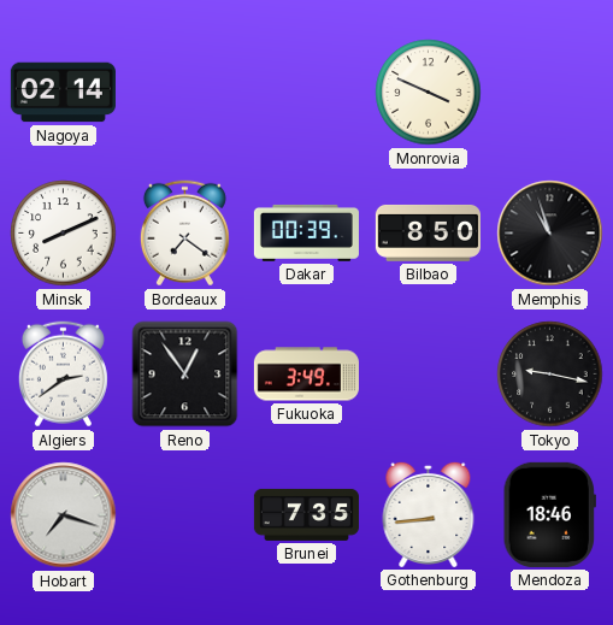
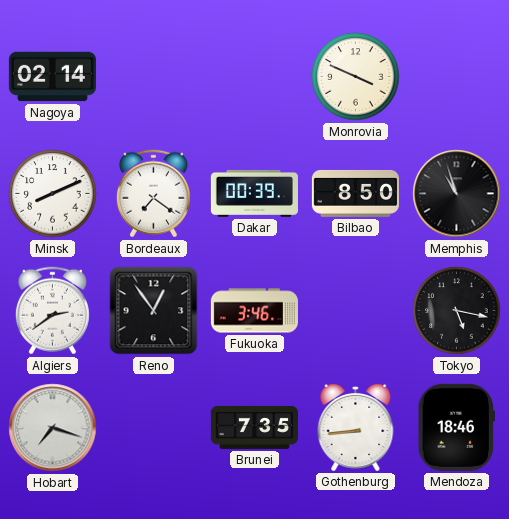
Fukuoka: 3:49 -> 3:46
Tokyo: 9:17 -> 5:17
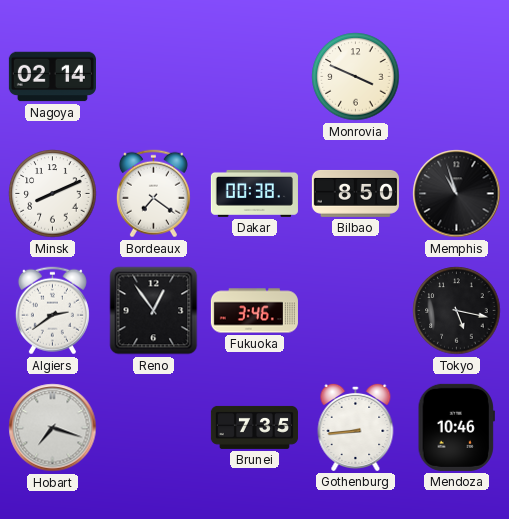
Dakar: 00:39 -> 00:38
Mendoza: 18:46 -> 10:46
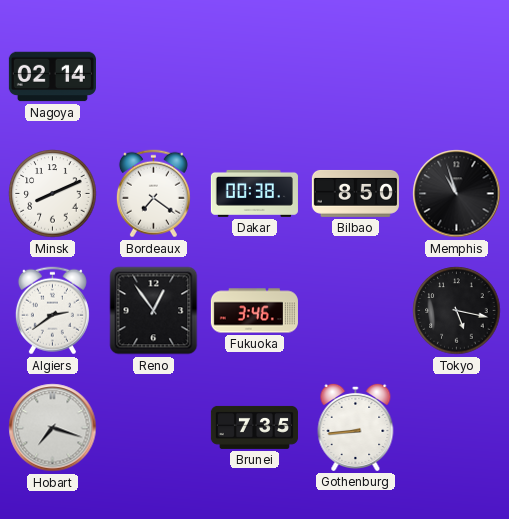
Monrovia: 3:49 -> none
Mendoza: 10:46 -> none
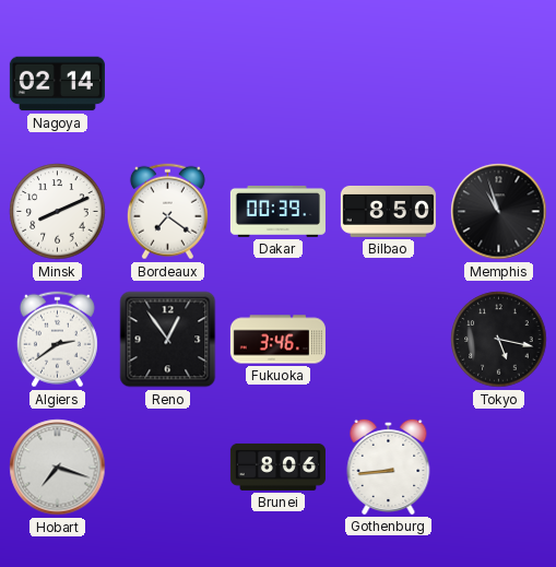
Dakar: 00:38 -> 00:39
Brunei: 7:35 -> 8:06
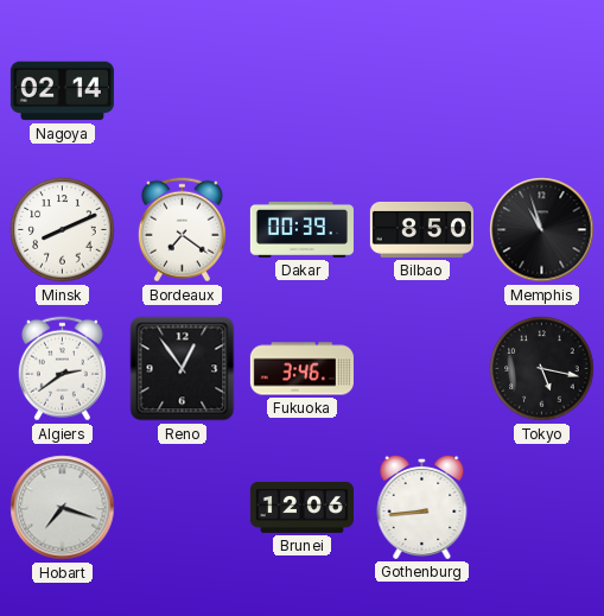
Brunei: 8:06 -> 12:06
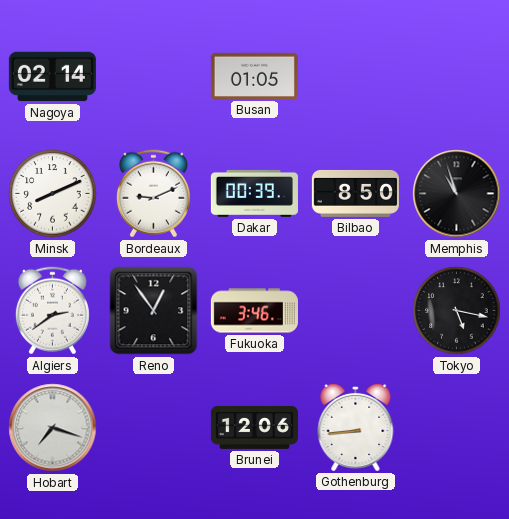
Busan: none -> 01:05
Bordeaux: 7:21 -> 9:11
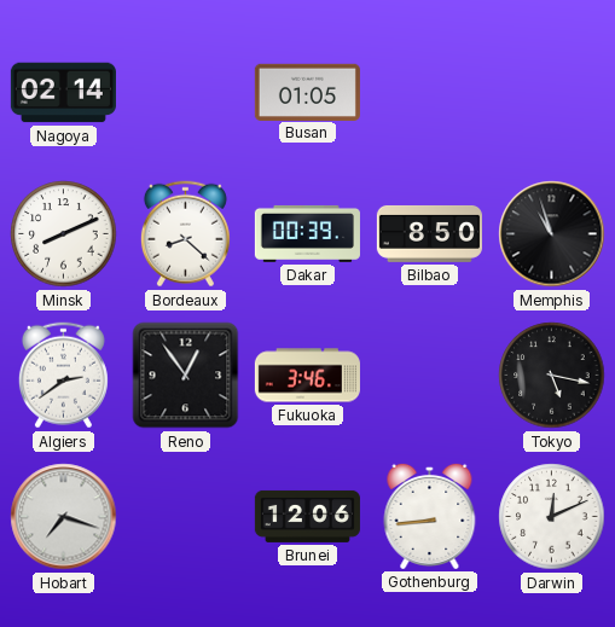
Bordeaux: 9:11 -> 8:22
Darwin: none -> 12:11
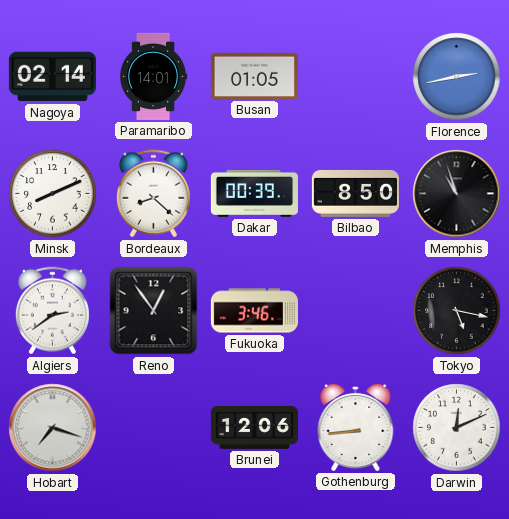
Paramaribo: none -> 14:01
Florence: none -> 2:43
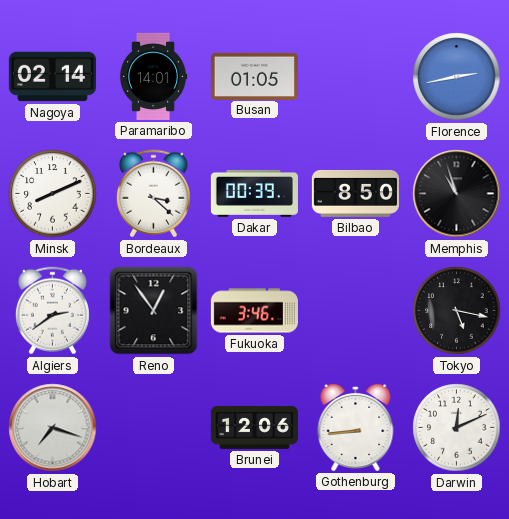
Bordeaux: 8:22 -> 3:22
